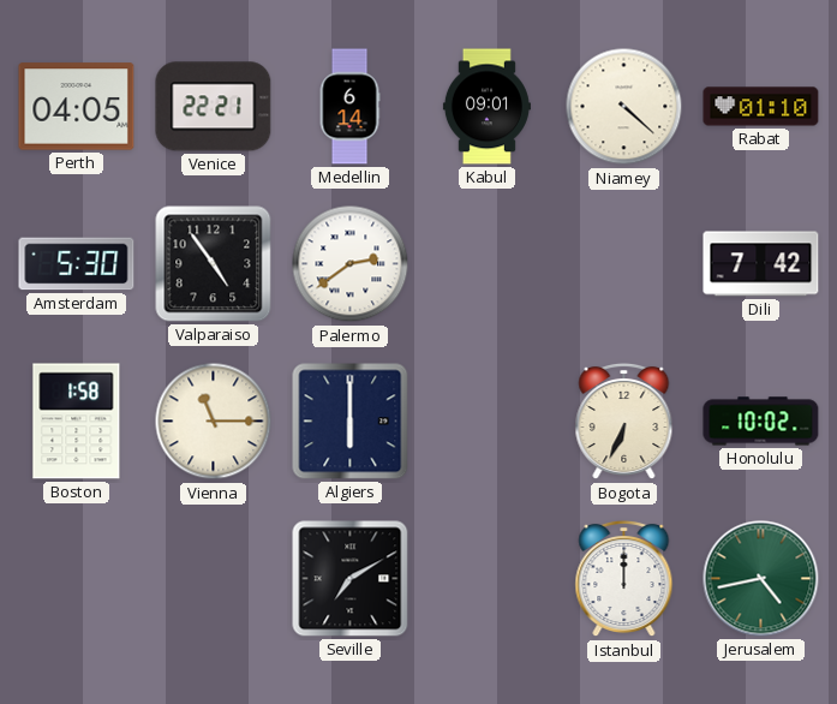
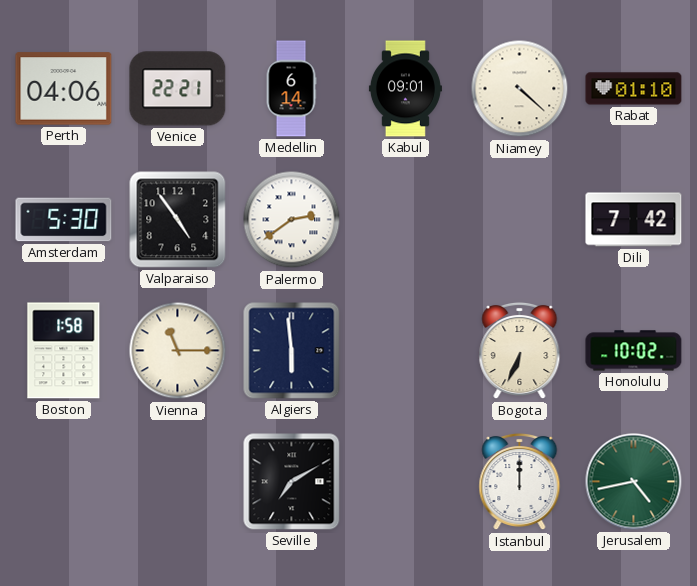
Perth: 04:05 -> 04:06
Algiers: 6:00 -> 5:59
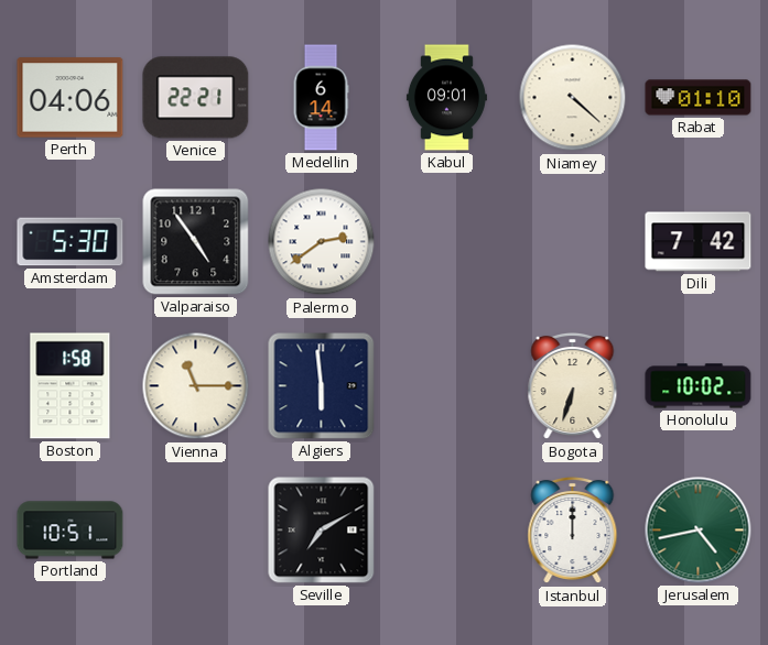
Bogota: 6:34 -> 6:33
Portland: none -> 10:51
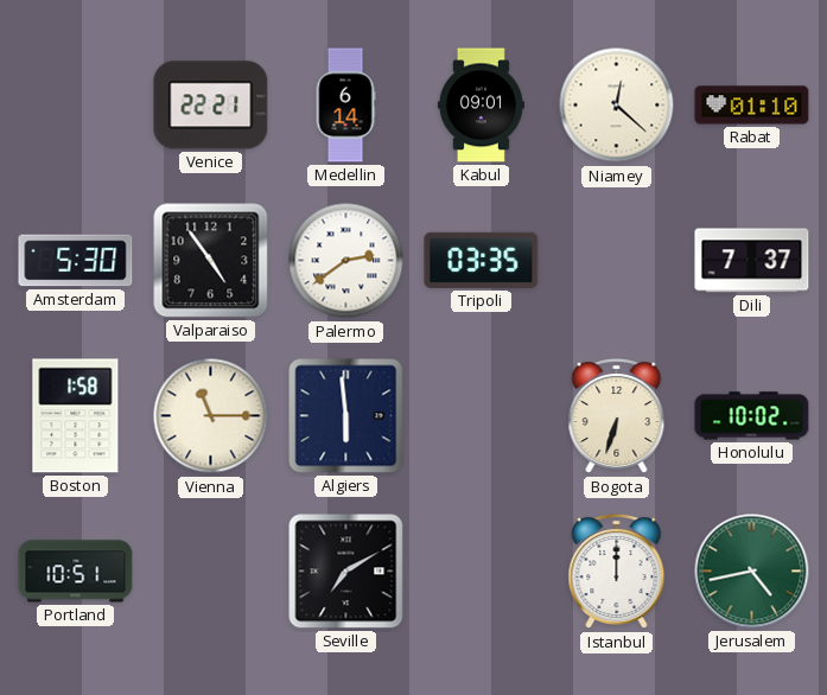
Perth: 04:06 -> none
Niamey: 4:22 -> 12:22
Tripoli: none -> 03:35
Dili: 7:42 -> 7:37
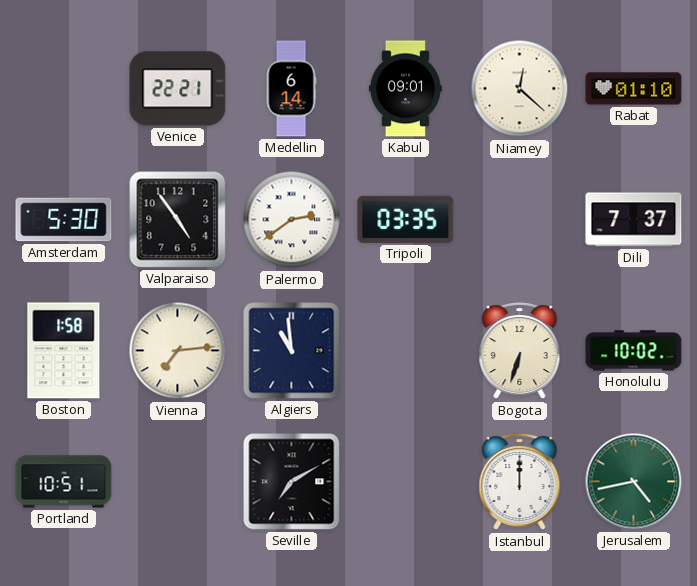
Vienna: 11:15 -> 7:14
Algiers: 5:59 -> 10:59
